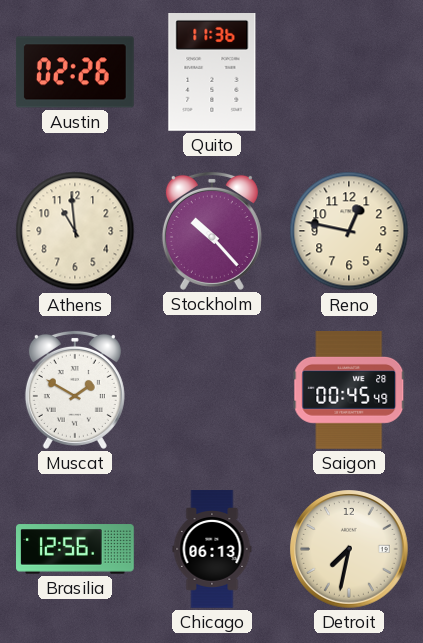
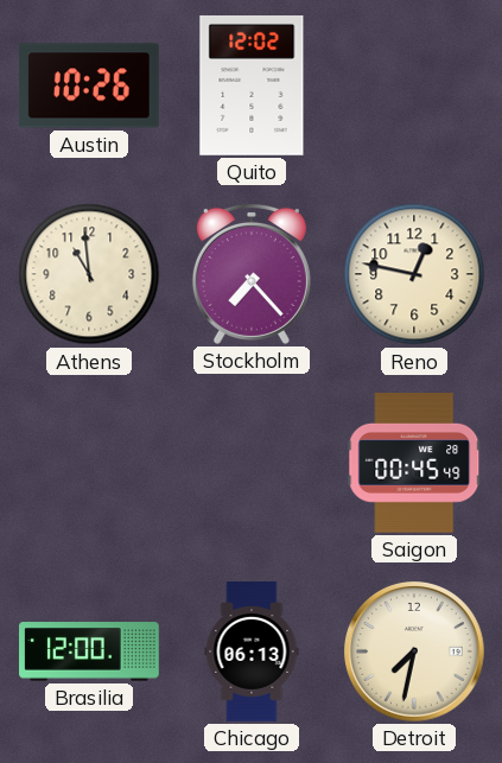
Austin: 02:26 -> 10:26
Quito: 11:36 -> 12:02
Stockholm: 10:23 -> 7:23
Muscat: 1:50 -> none
Brasilia: 12:56 -> 12:00
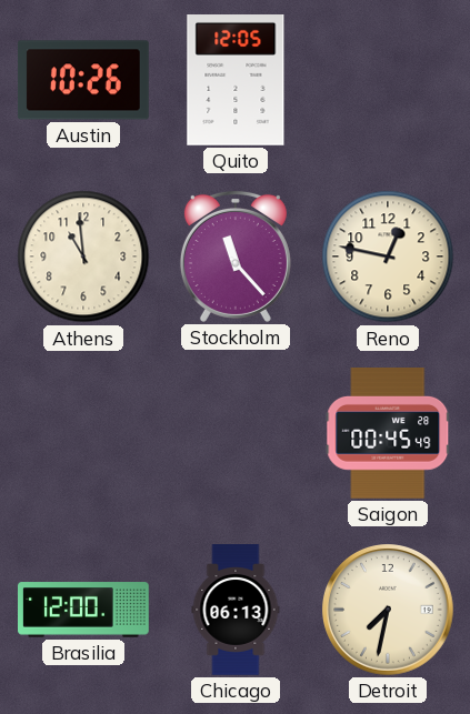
Quito: 12:02 -> 12:05
Stockholm: 7:23 -> 11:23
